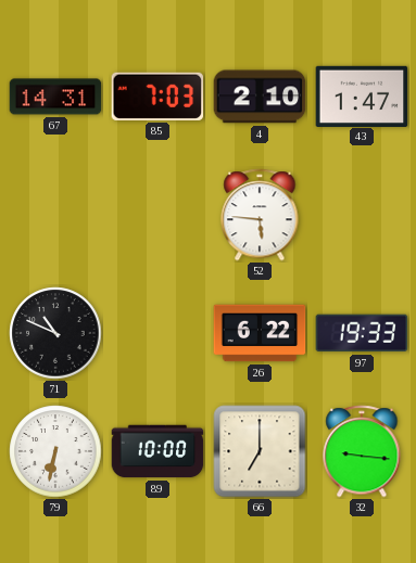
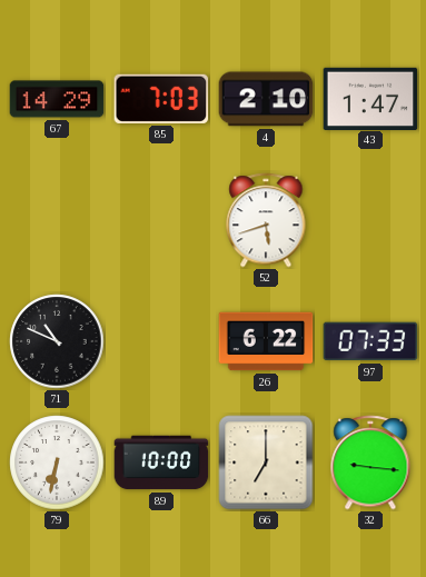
67: 14:31 -> 14:29
52: 5:46 -> 5:42
97: 19:33 -> 07:33
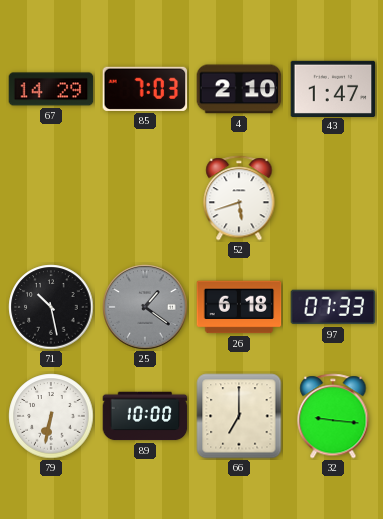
71: 10:49 -> 10:28
25: none -> 1:21
26: 6:22 -> 6:18
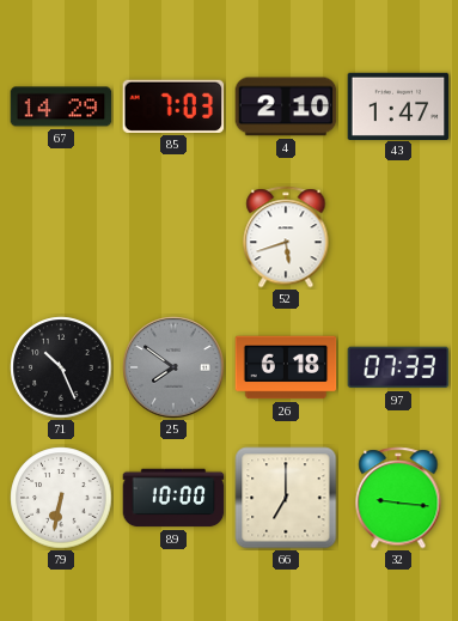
71: 10:28 -> 10:26
25: 1:21 -> 7:51
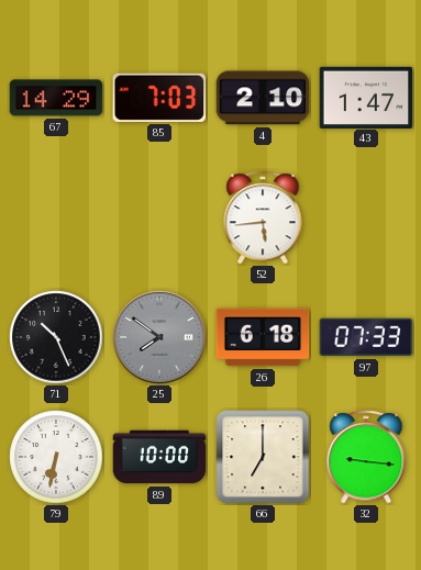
52: 5:42 -> 5:44
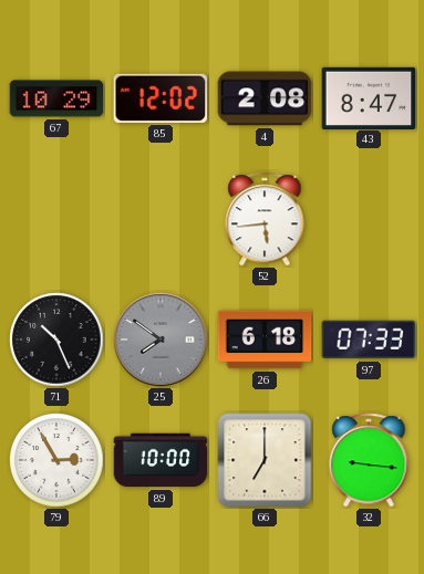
67: 14:29 -> 10:29
85: 7:03 -> 12:02
4: 2:10 -> 2:08
43: 1:47 -> 8:47
79: 6:32 -> 2:55
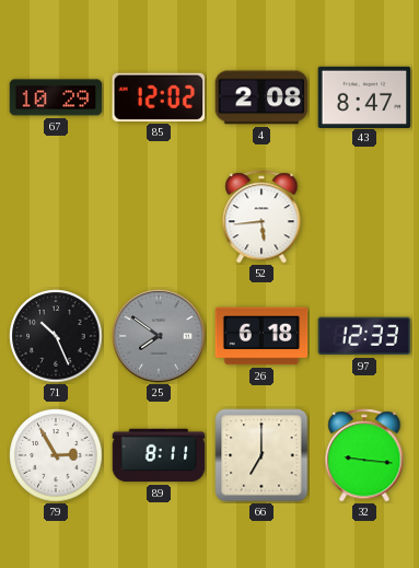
97: 07:33 -> 12:33
89: 10:00 -> 8:11
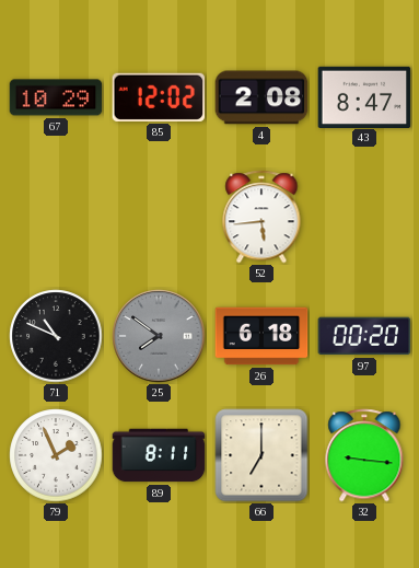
71: 10:26 -> 10:49
97: 12:33 -> 00:20
79: 2:55 -> 1:56
